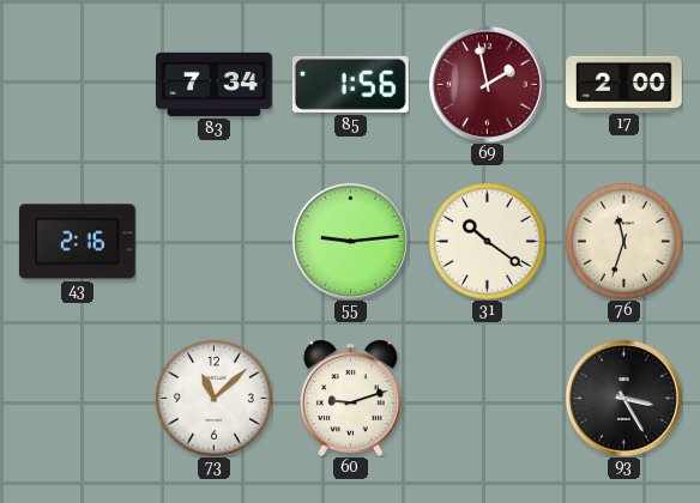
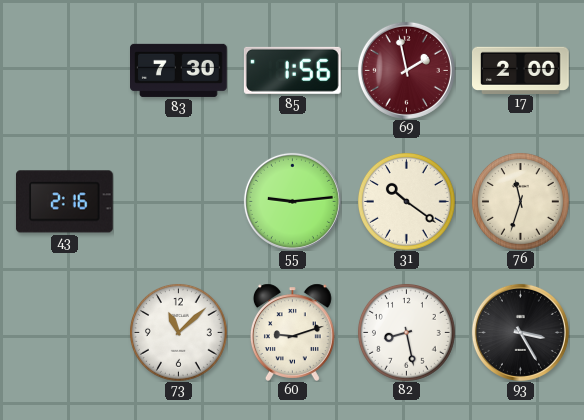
83: 7:34 -> 7:30
82: none -> 8:28
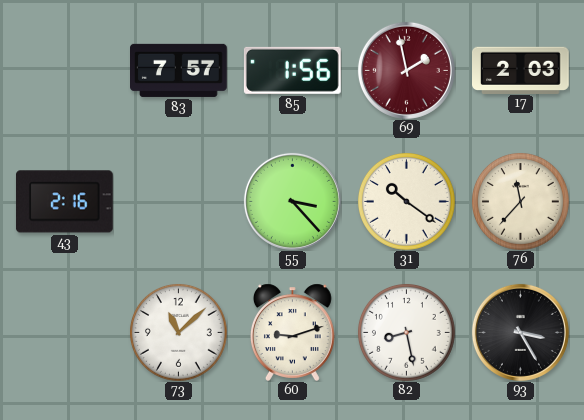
83: 7:30 -> 7:57
17: 2:00 -> 2:03
55: 9:14 -> 3:23
76: 11:33 -> 11:37
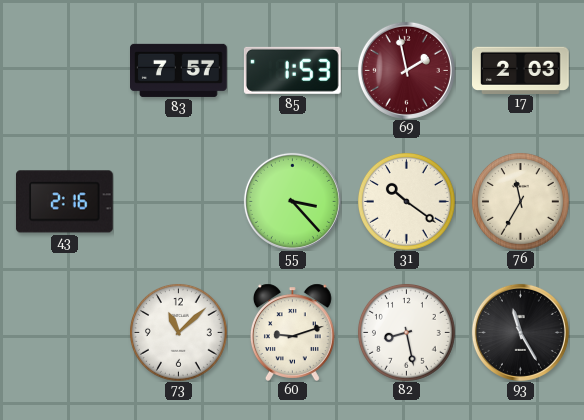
85: 1:56 -> 1:53
76: 11:37 -> 11:35
93: 3:25 -> 11:25
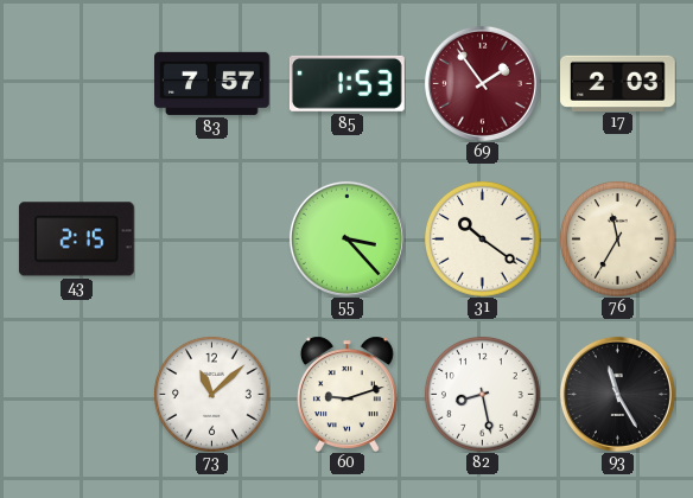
69: 1:58 -> 1:54
43: 2:16 -> 2:15
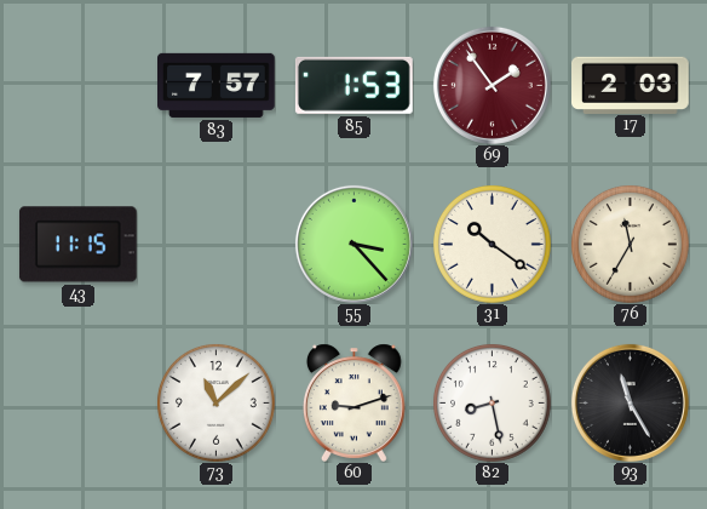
43: 2:15 -> 11:15
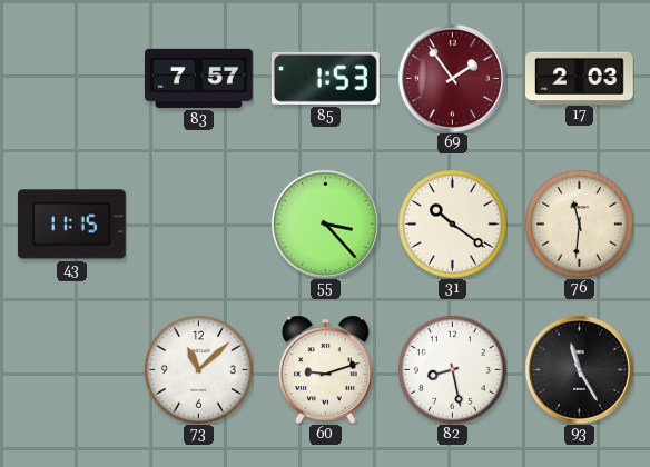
76: 11:35 -> 11:31
